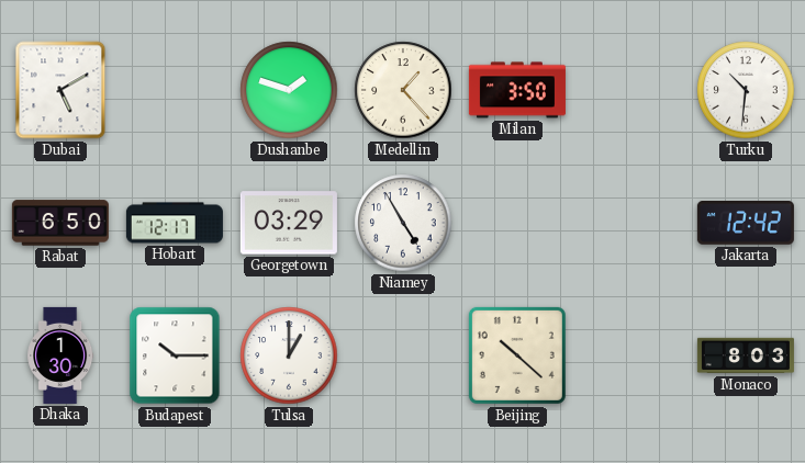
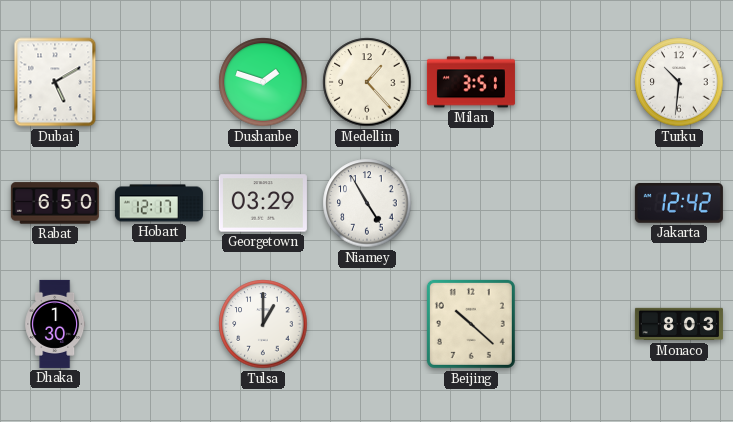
Milan: 3:50 -> 3:51
Budapest: 10:15 -> none
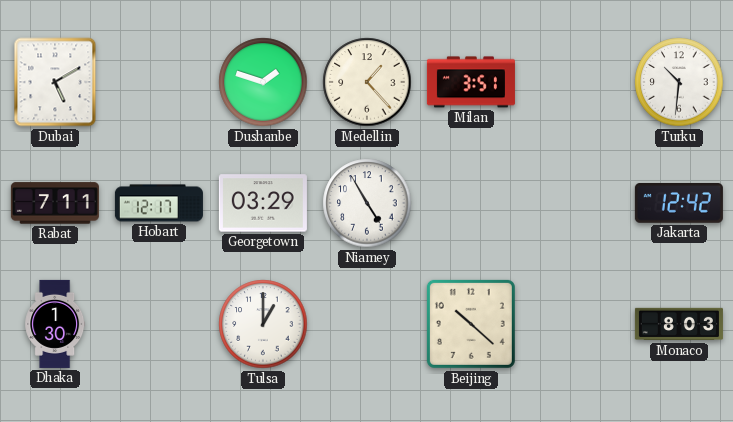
Rabat: 6:50 -> 7:11
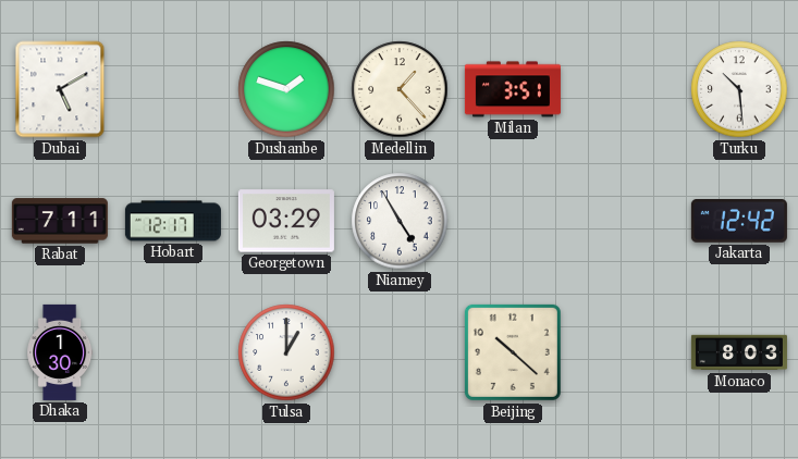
Turku: 10:31 -> 10:29
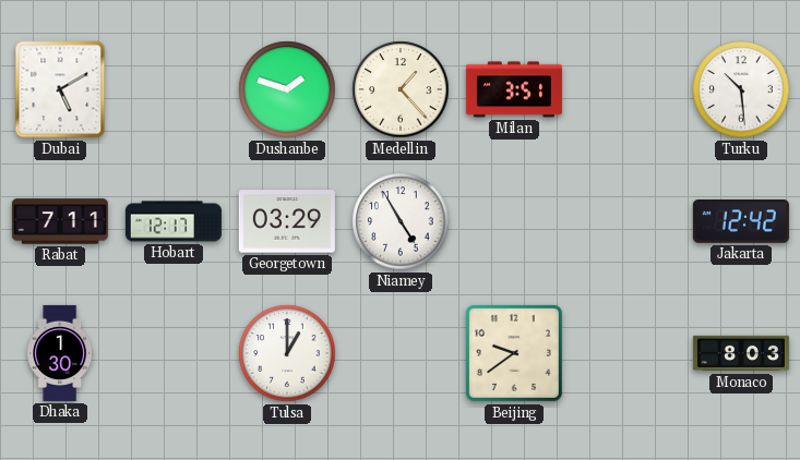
Beijing: 10:22 -> 9:39
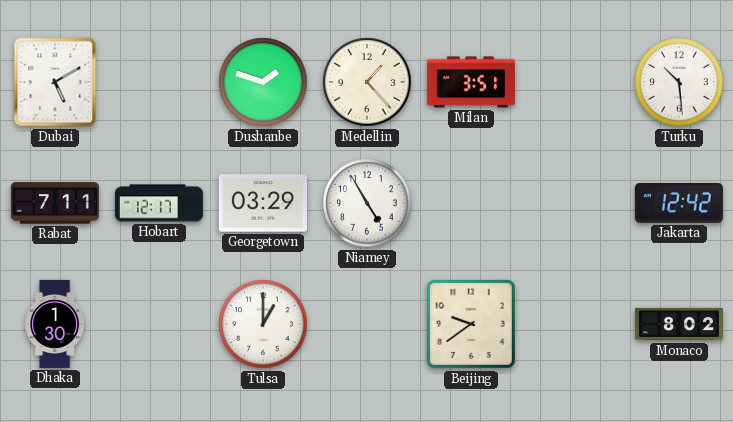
Monaco: 8:03 -> 8:02
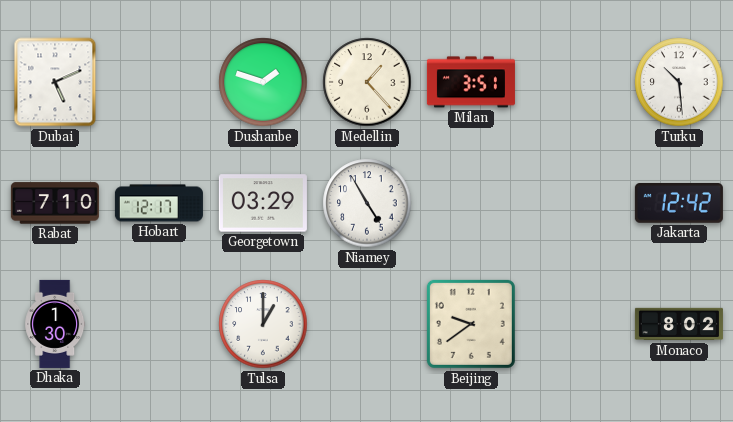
Dubai: 5:10 -> 5:11
Rabat: 7:11 -> 7:10
